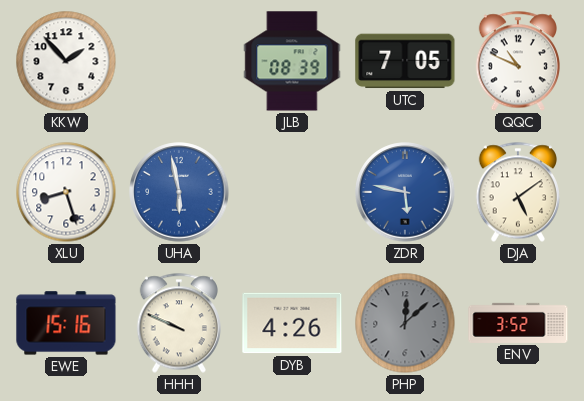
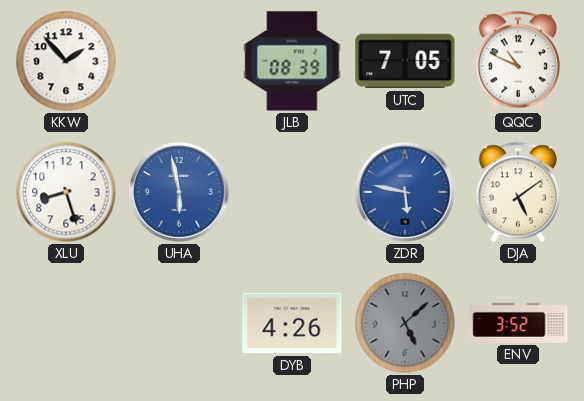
EWE: 15:16 -> none
HHH: 9:49 -> none
PHP: 12:08 -> 5:08
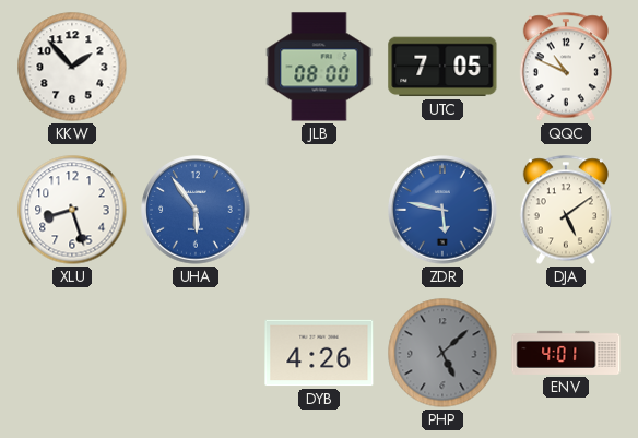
JLB: 08:39 -> 08:00
UHA: 5:58 -> 5:54
ENV: 3:52 -> 4:01
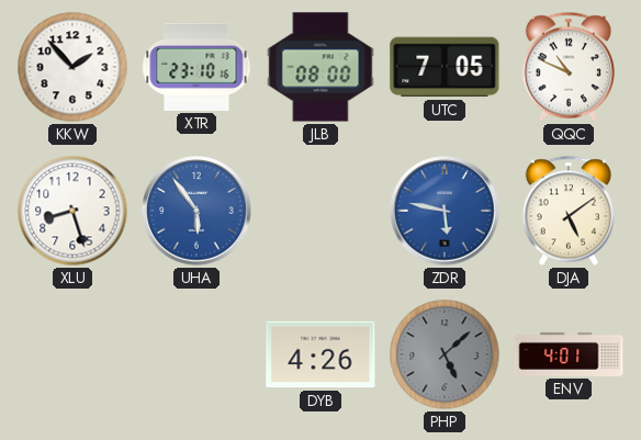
XTR: none -> 23:10
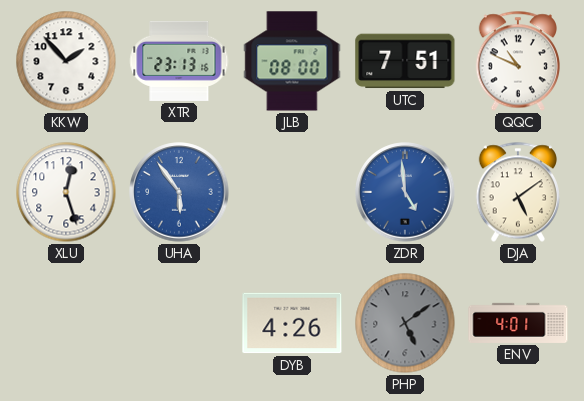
XTR: 23:10 -> 23:13
UTC: 7:05 -> 7:51
XLU: 8:27 -> 12:27
ZDR: 5:47 -> 4:59
PHP: 5:08 -> 5:09
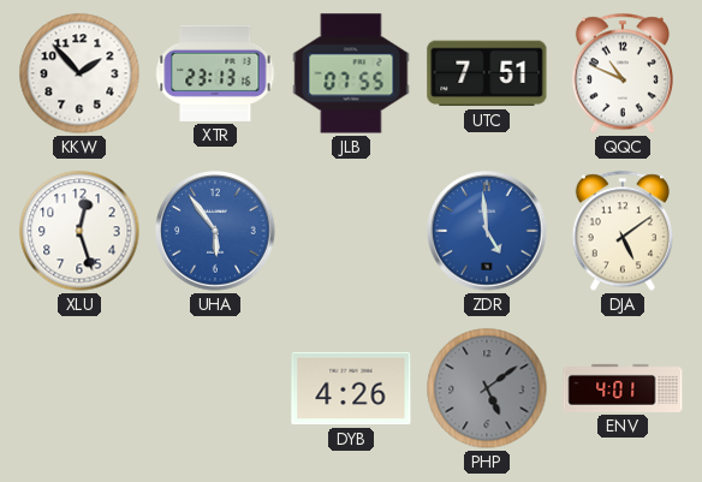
JLB: 08:00 -> 07:55
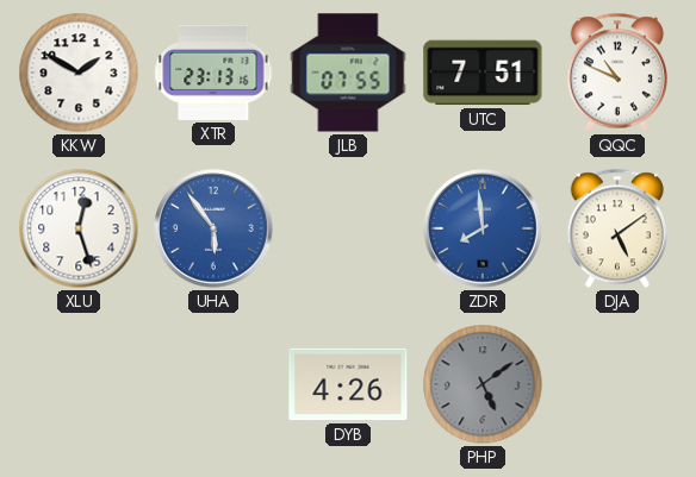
KKW: 1:53 -> 1:50
ZDR: 4:59 -> 7:59
ENV: 4:01 -> none
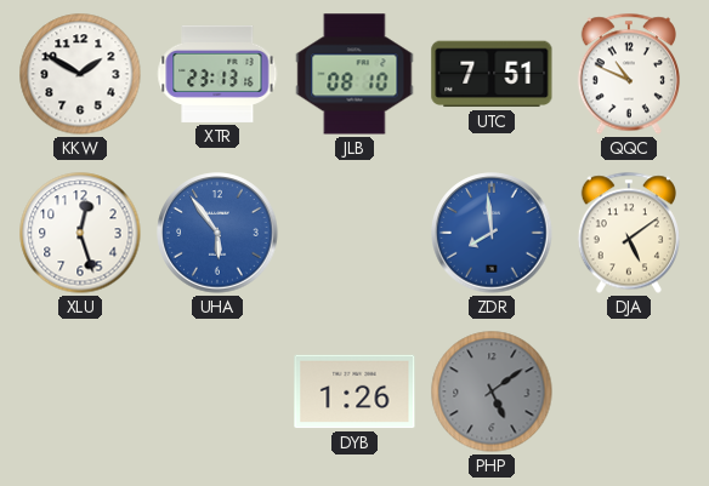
JLB: 07:55 -> 08:10
DYB: 4:26 -> 1:26
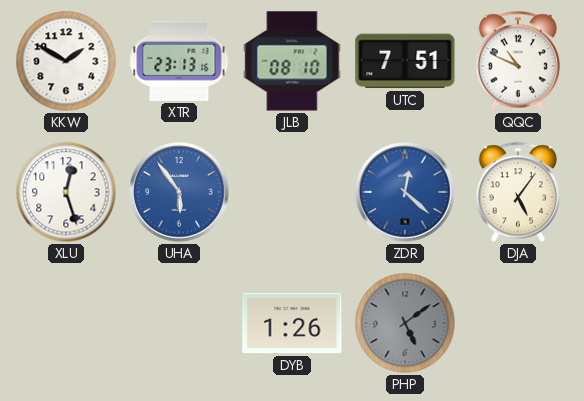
ZDR: 7:59 -> 12:22
DJA: 5:09 -> 5:06
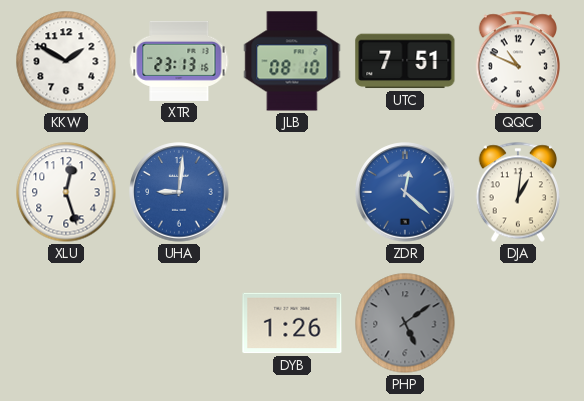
UHA: 5:54 -> 9:01
DJA: 5:06 -> 1:01
